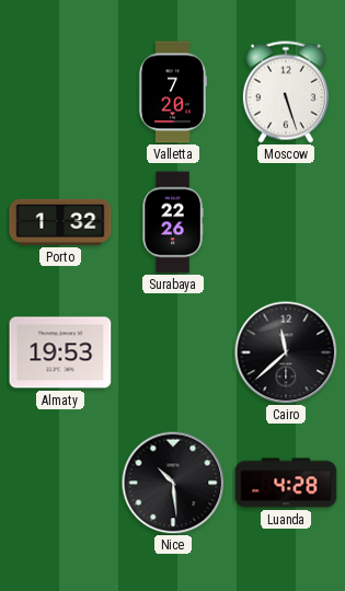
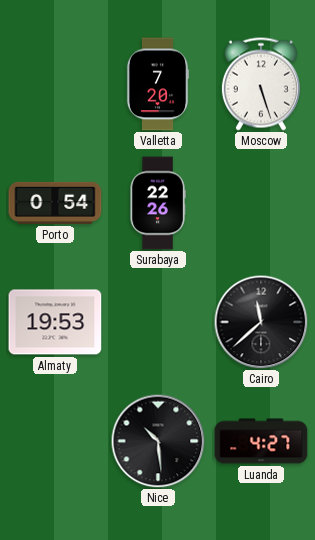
Porto: 1:32 -> 0:54
Luanda: 4:28 -> 4:27
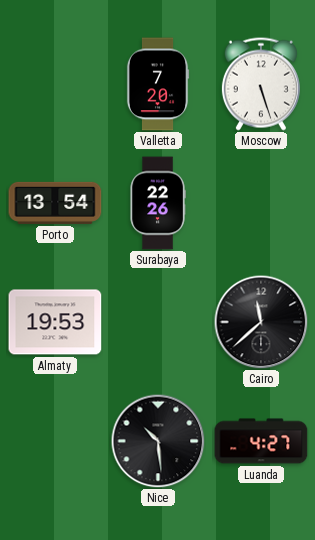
Porto: 0:54 -> 13:54
